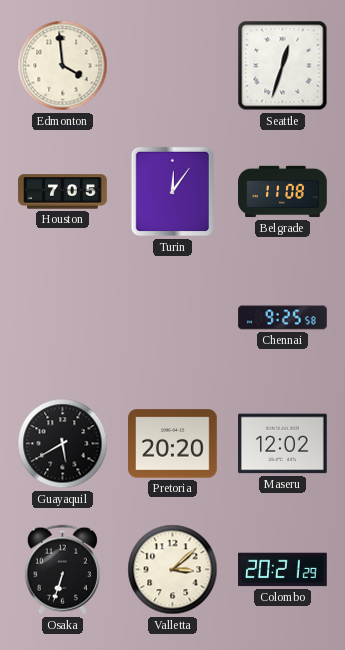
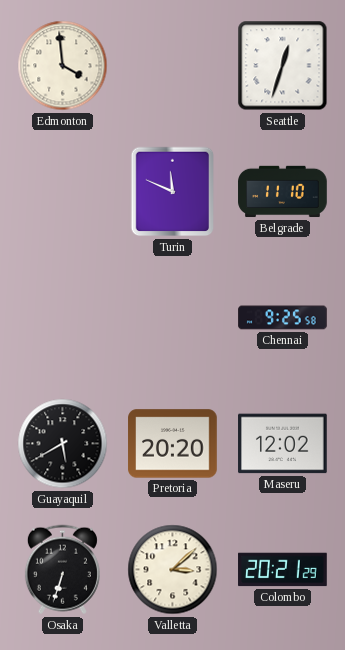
Houston: 7:05 -> none
Turin: 12:06 -> 11:49
Belgrade: 11:08 -> 11:10
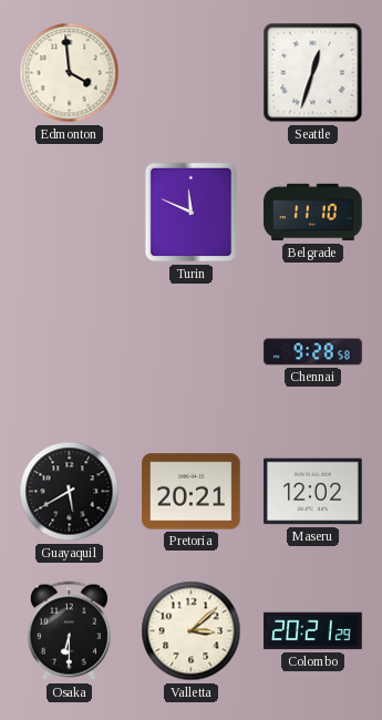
Chennai: 9:25 -> 9:28
Pretoria: 20:20 -> 20:21
Osaka: 6:33 -> 6:30
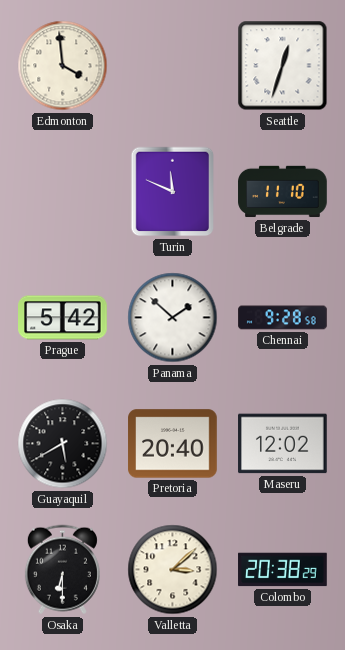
Prague: none -> 5:42
Panama: none -> 1:52
Pretoria: 20:21 -> 20:40
Colombo: 20:21 -> 20:38
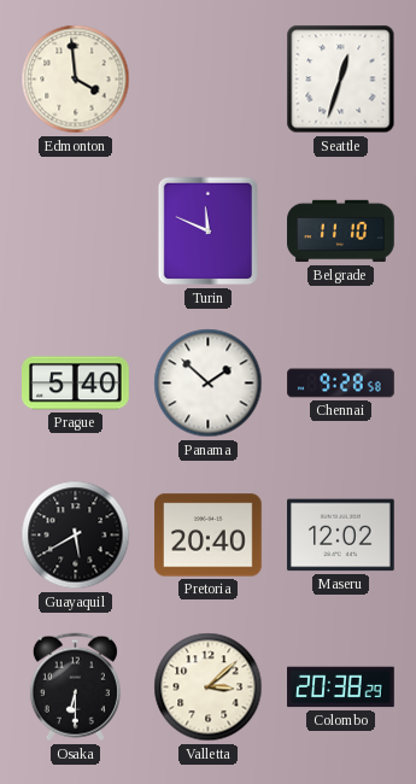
Prague: 5:42 -> 5:40
